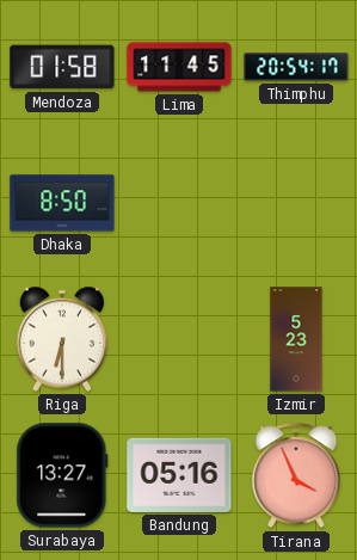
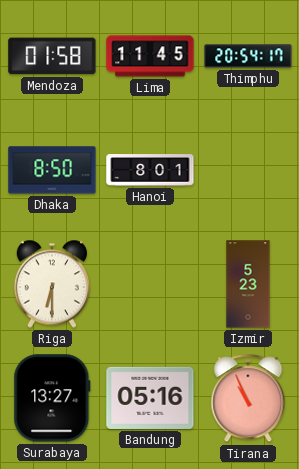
Hanoi: none -> 8:01
Tirana: 3:56 -> 10:56
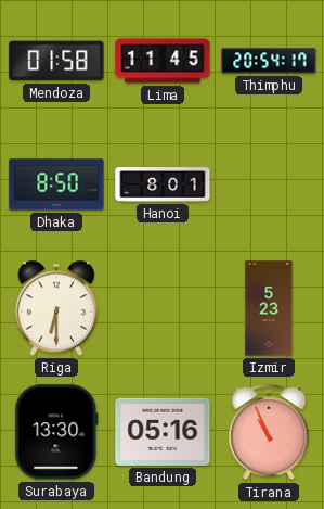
Surabaya: 13:27 -> 13:30
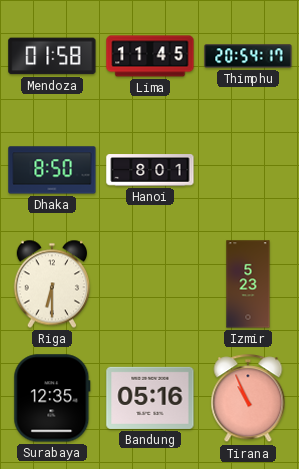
Surabaya: 13:30 -> 12:35
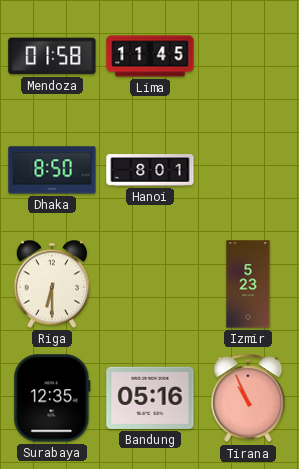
Thimphu: 20:54 -> none
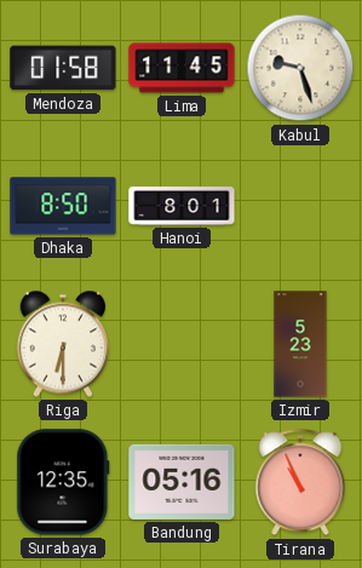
Kabul: none -> 9:27
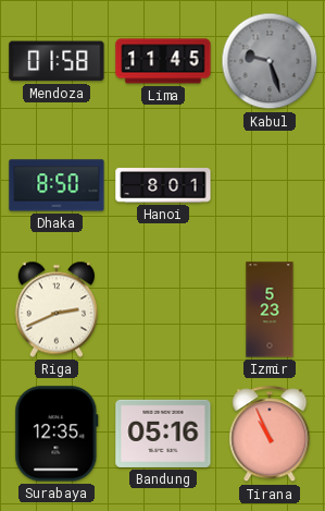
Kabul dial: cream -> grey
Riga: 6:30 -> 2:41
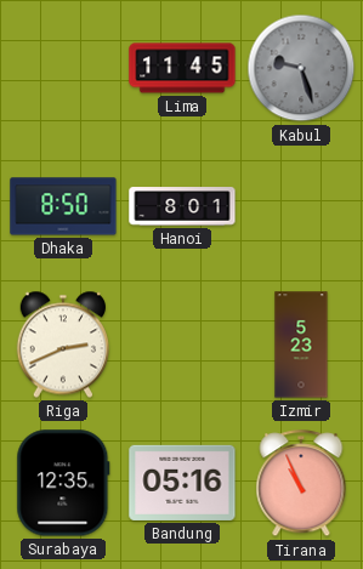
Mendoza: 01:58 -> none
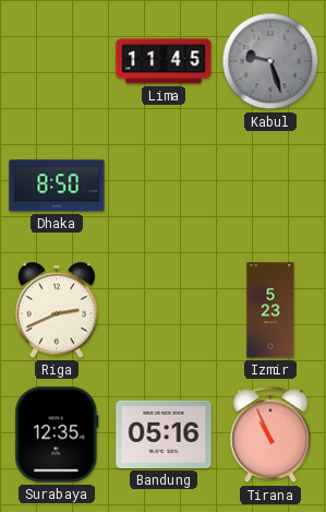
Hanoi: 8:01 -> none
